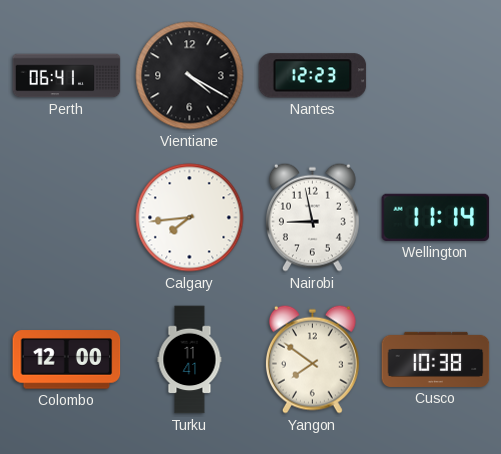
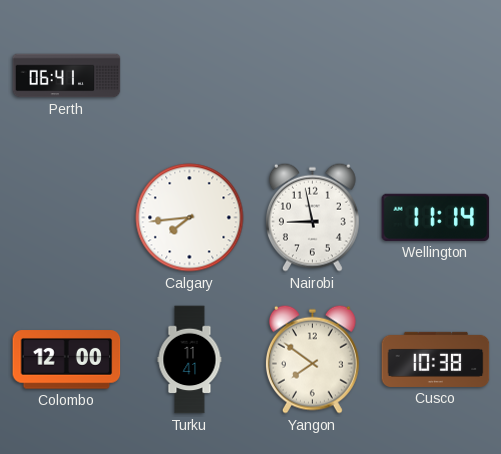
Vientiane: 4:20 -> none
Nantes: 12:23 -> none
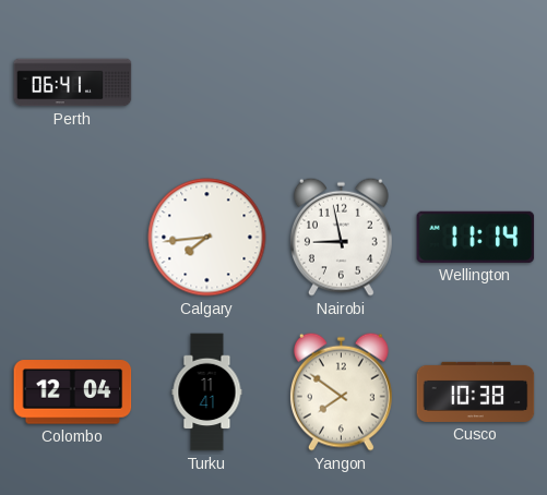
Colombo: 12:00 -> 12:04
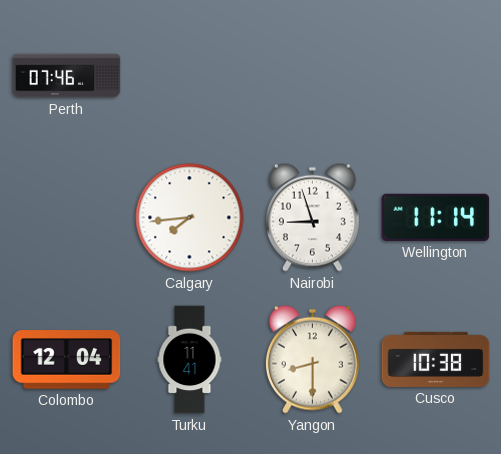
Perth: 06:41 -> 07:46
Nairobi: 8:58 -> 8:57
Yangon: 7:51 -> 8:30
